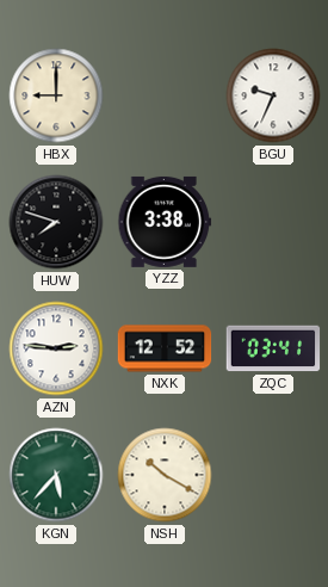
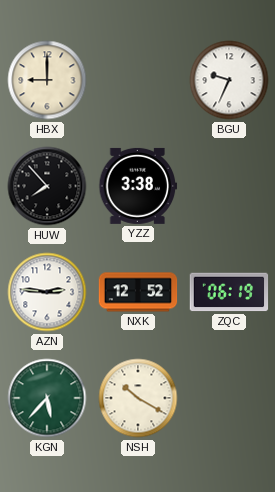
HUW: 7:48 -> 7:53
ZQC: 03:41 -> 06:19
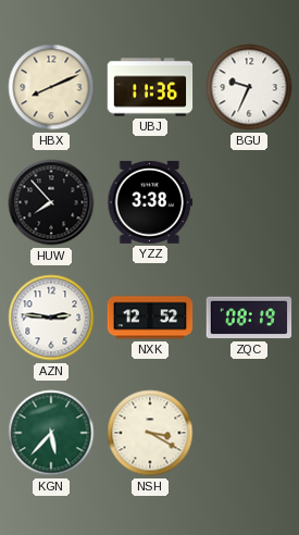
HBX: 9:00 -> 8:11
UBJ: none -> 11:36
ZQC: 06:19 -> 08:19
NSH: 10:20 -> 3:20
